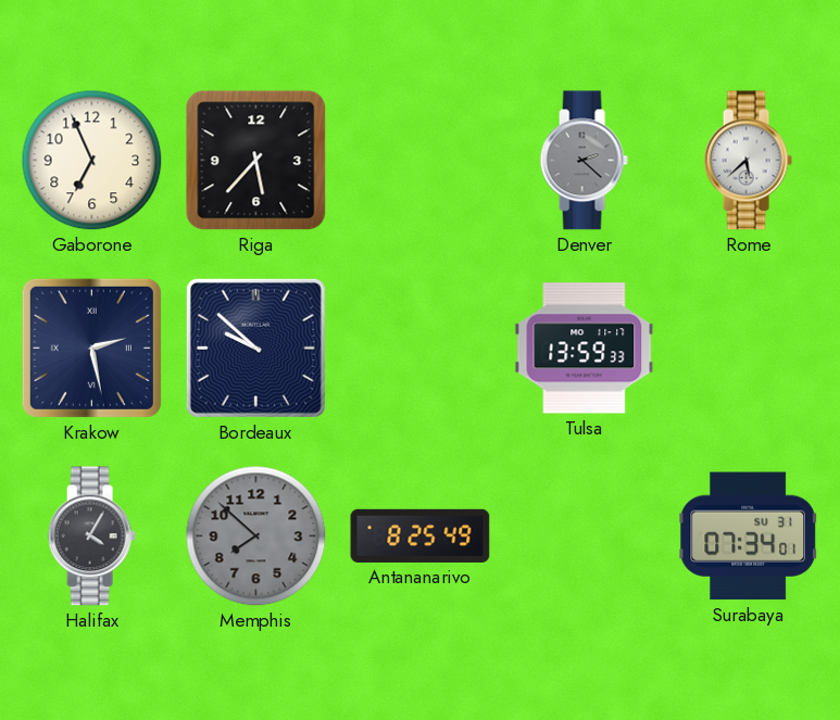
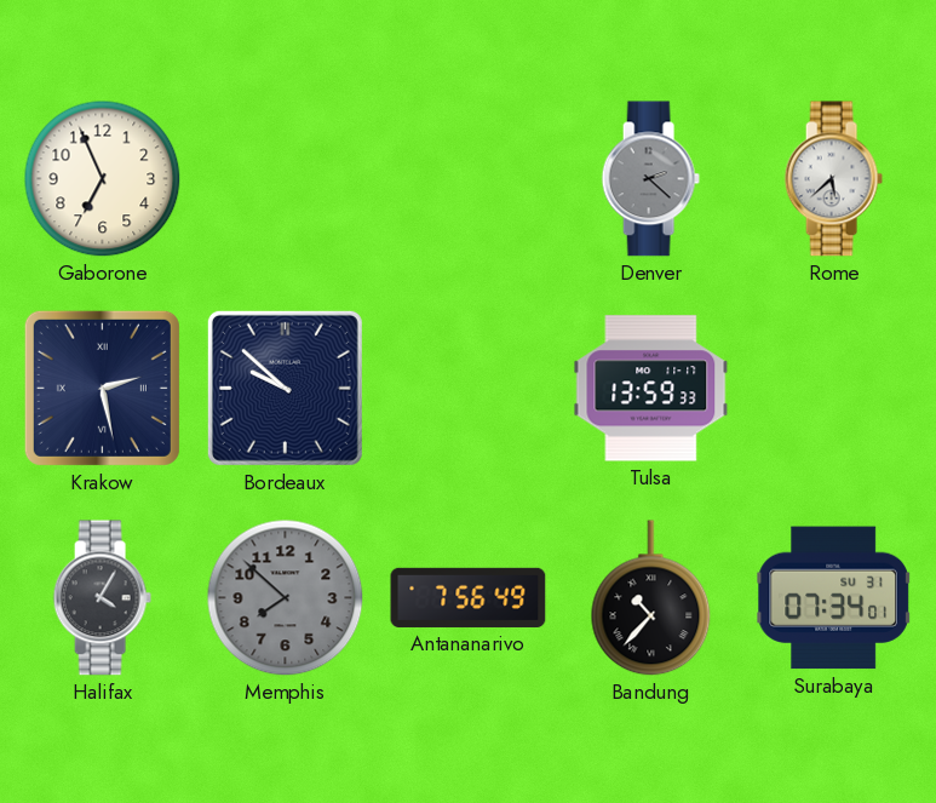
Riga: 5:37 -> none
Antananarivo: 8:25 -> 7:56
Bandung: none -> 10:37
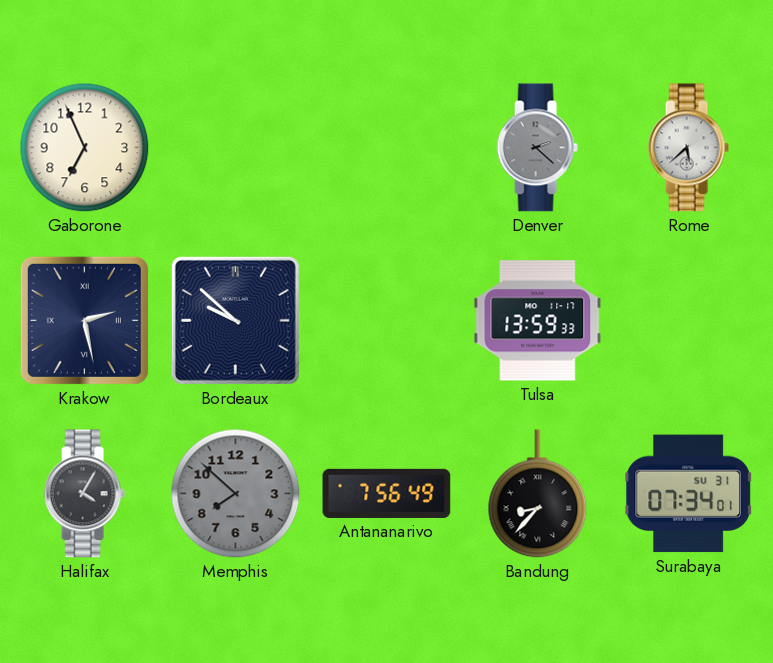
Bandung: 10:37 -> 8:37
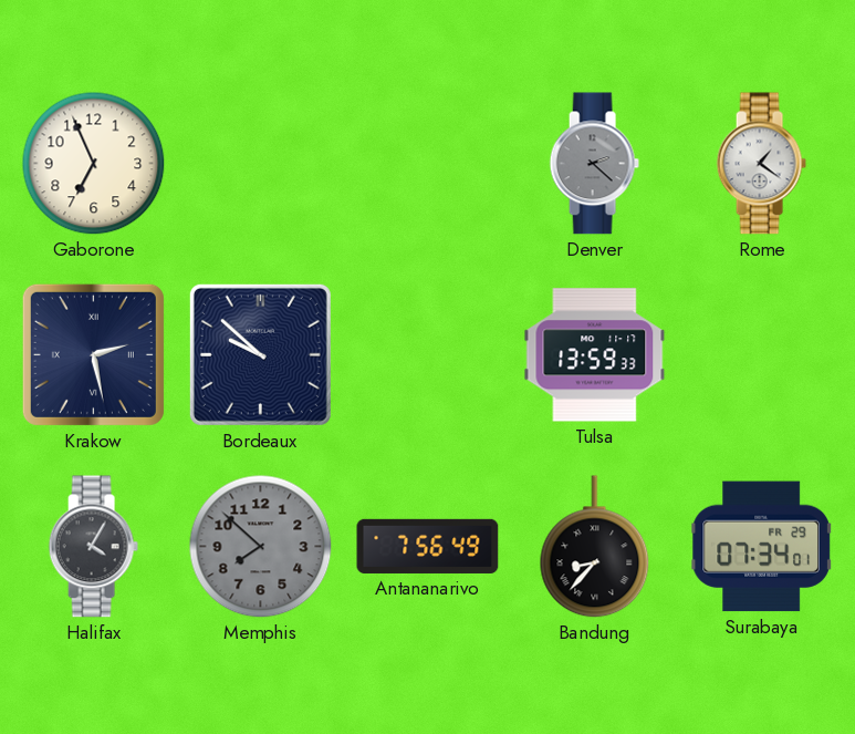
Rome: 5:38 -> 1:21
Surabaya date: SU 31 -> FR 29
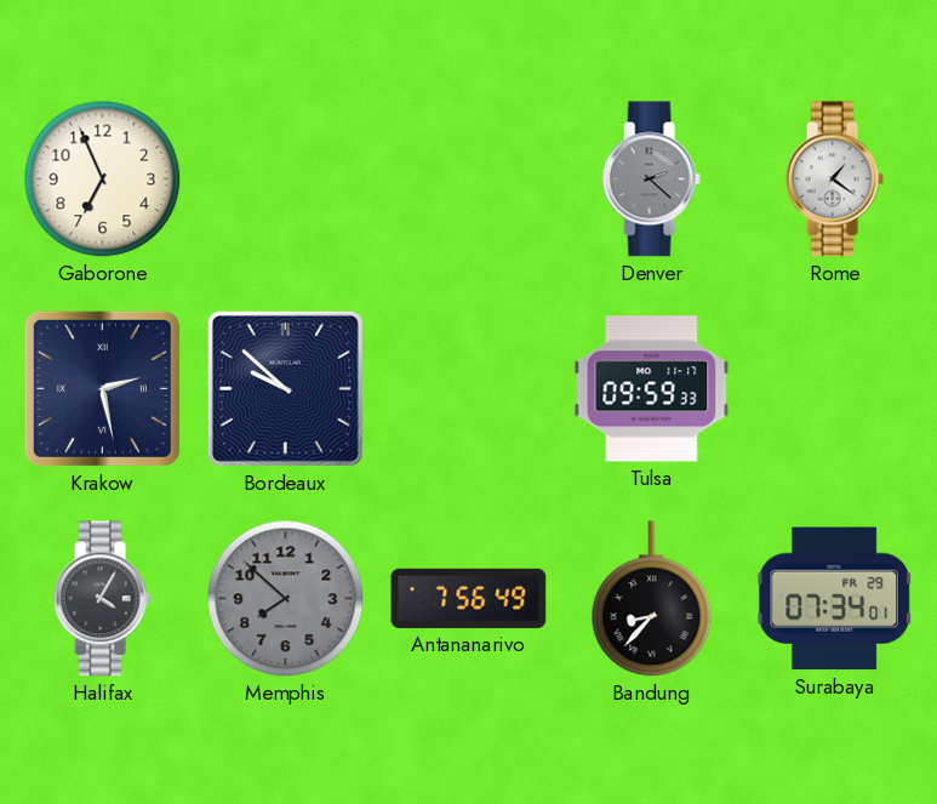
Tulsa: 13:59 -> 09:59
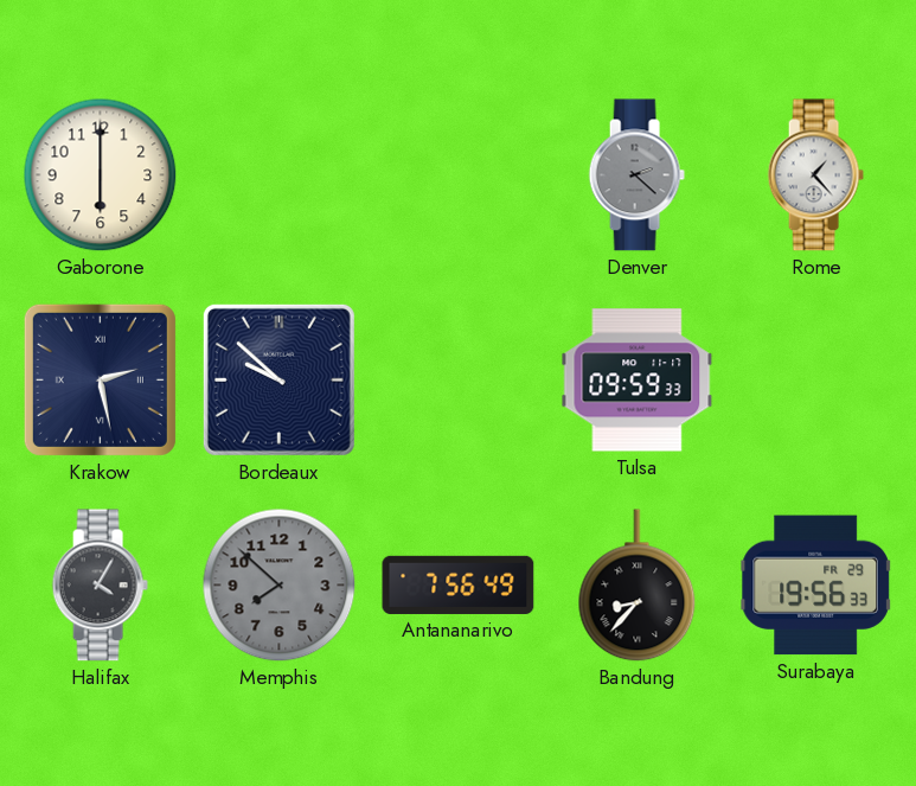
Gaborone: 6:56 -> 6:00
Rome: 1:21 -> 1:23
Surabaya: 07:34 -> 19:56
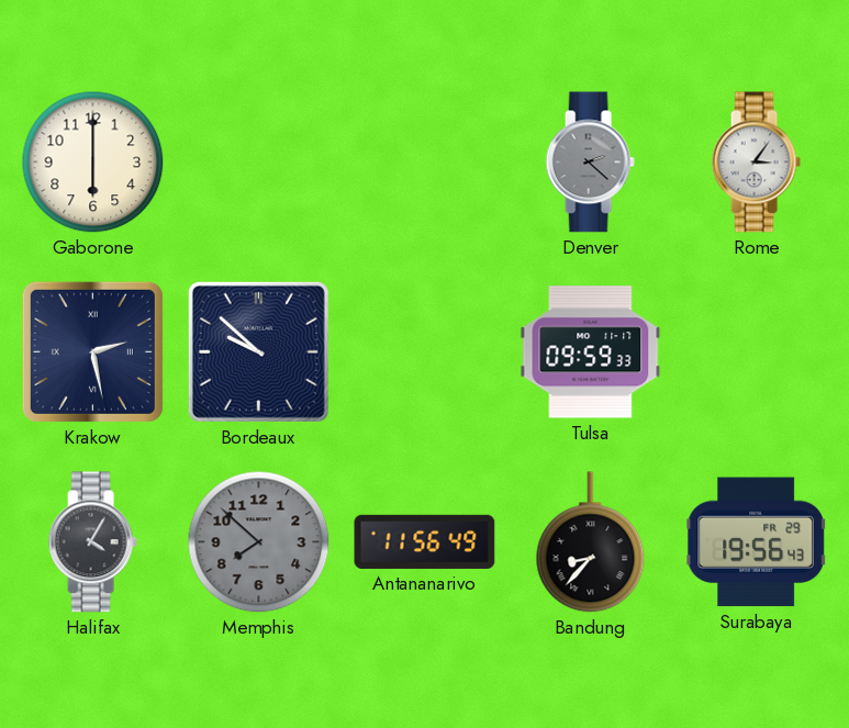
Rome: 1:23 -> 3:06
Antananarivo: 7:56 -> 11:56
Surabaya: 19:56:33 -> 19:56:43
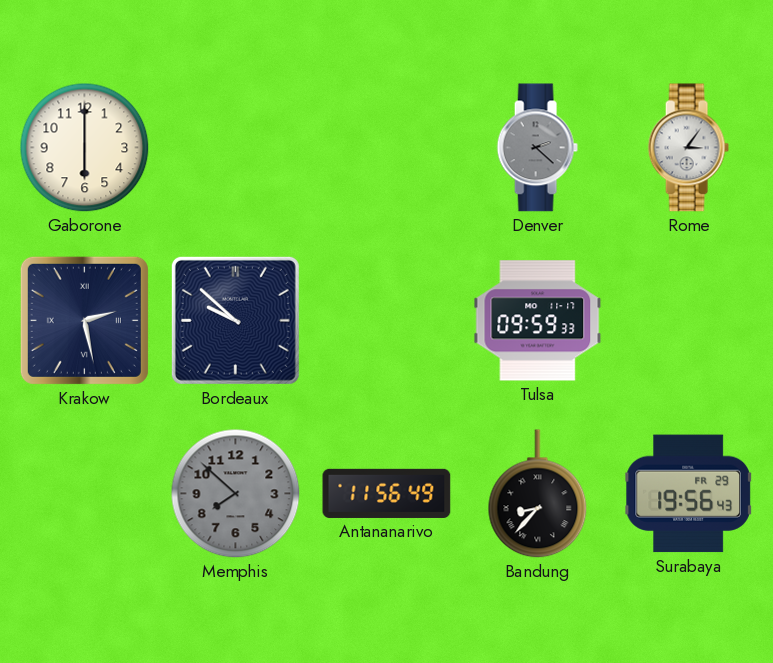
Halifax: 4:05 -> none
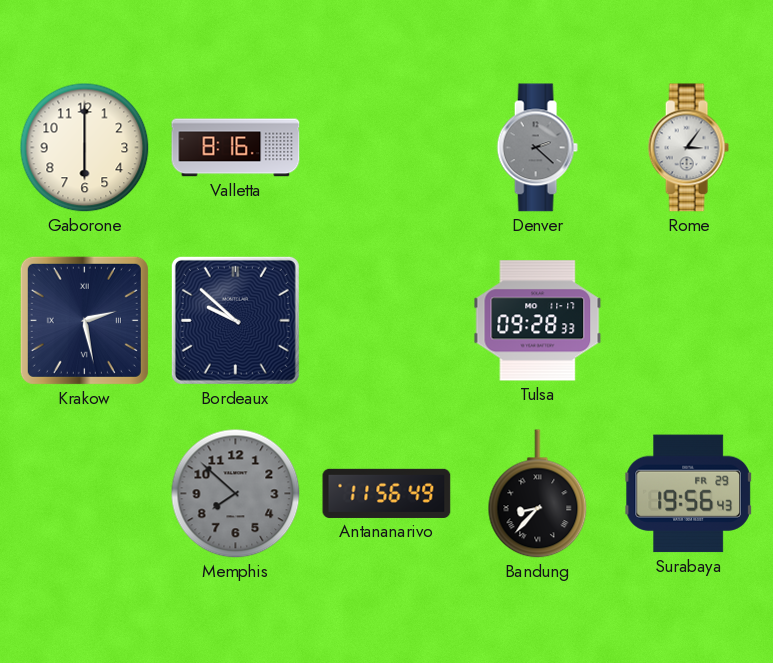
Valletta: none -> 8:16
Tulsa: 09:59 -> 09:28
